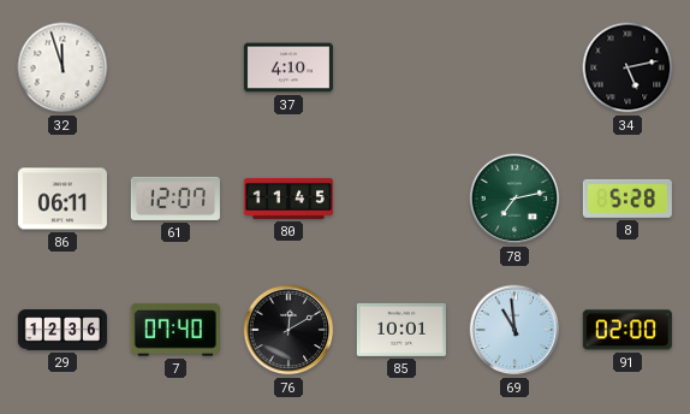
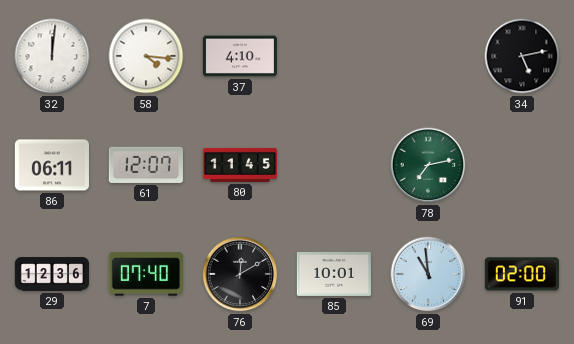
32: 11:57 -> 12:01
58: none -> 4:16
8: 5:28 -> none
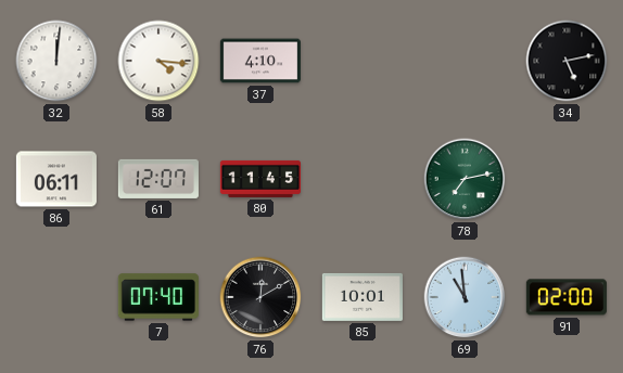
29: 12:36 -> none
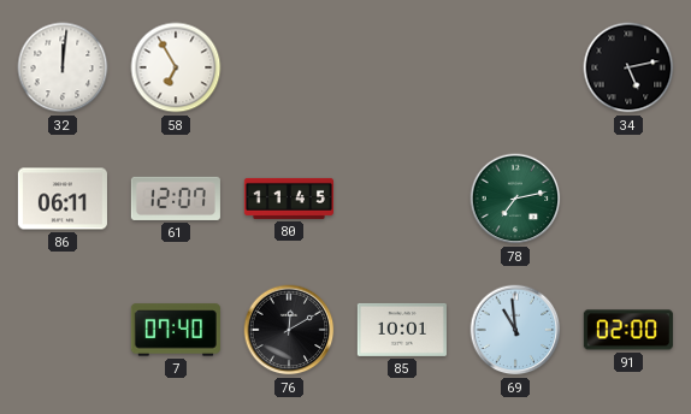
58: 4:16 -> 6:55
37: 4:10 -> none
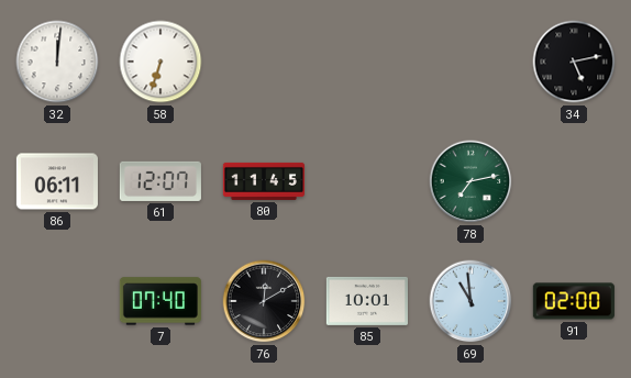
58: 6:55 -> 6:33
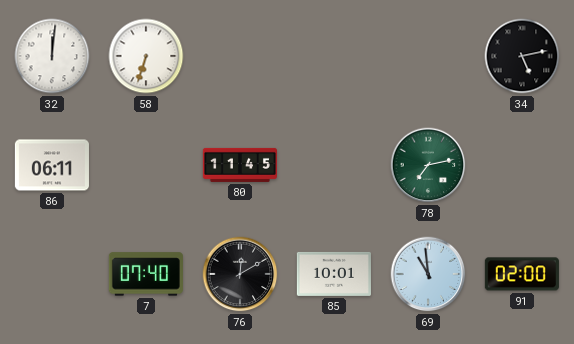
61: 12:07 -> none
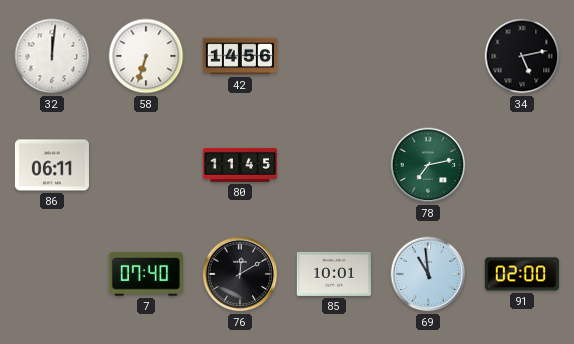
42: none -> 14:56
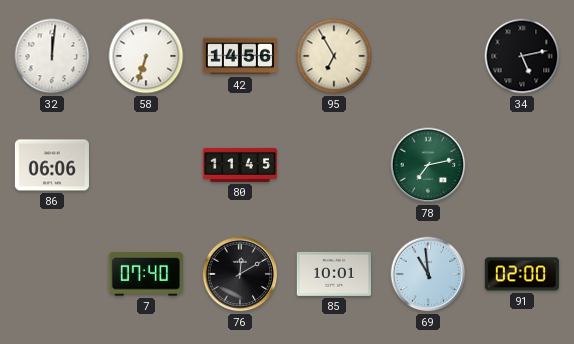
95: none -> 6:55
86: 06:11 -> 06:06
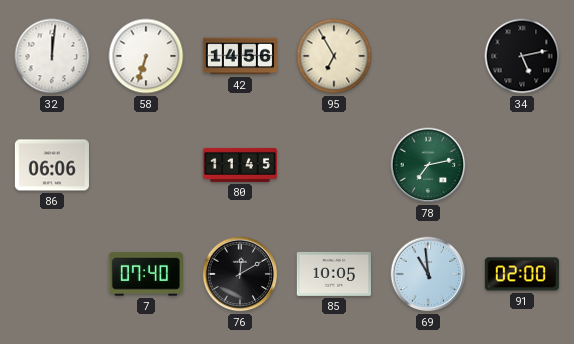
85: 10:01 -> 10:05
